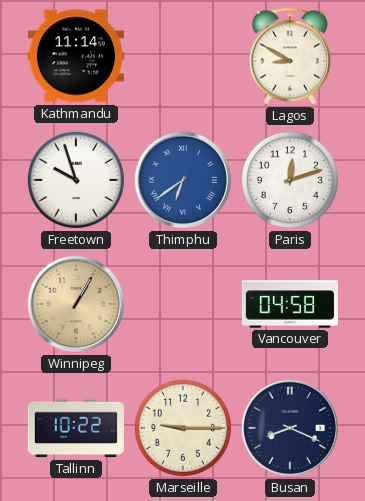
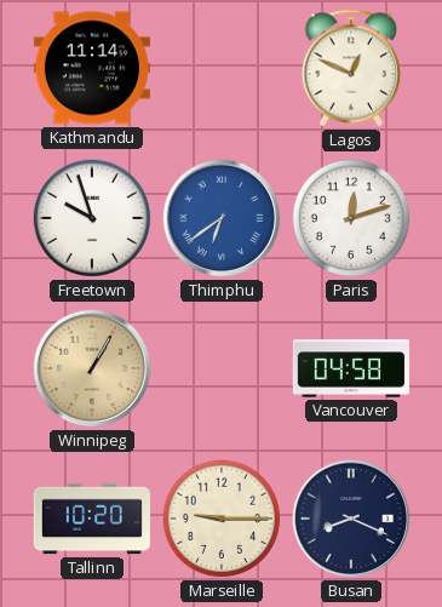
Lagos: 8:50 -> 12:49
Tallinn: 10:22 -> 10:20
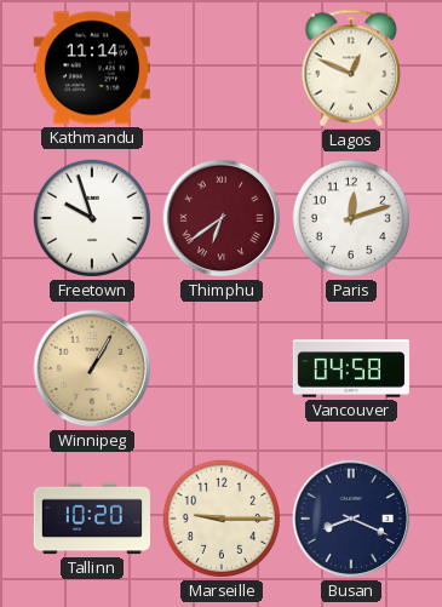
Thimphu dial: blue -> burgundy
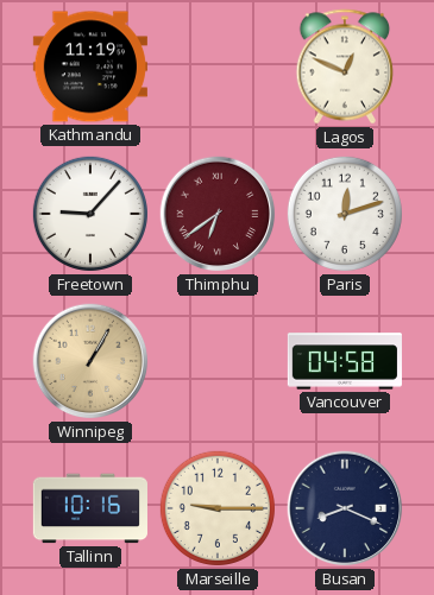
Kathmandu: 11:14 -> 11:19
Freetown: 9:57 -> 9:07
Tallinn: 10:20 -> 10:16
